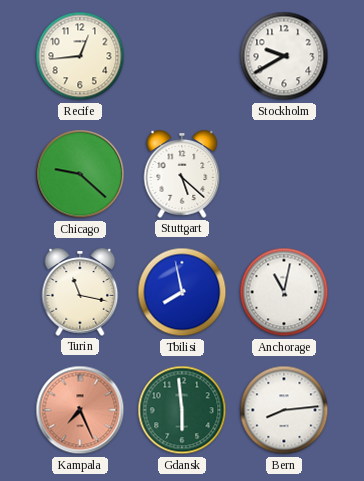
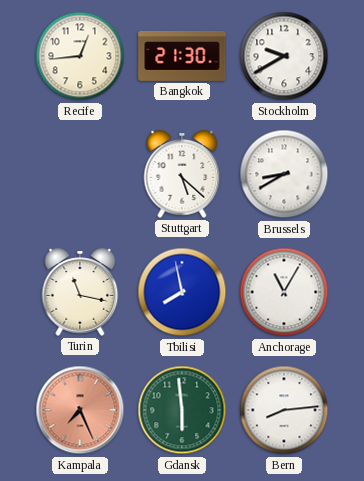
Bangkok: none -> 21:30
Chicago: 9:22 -> none
Brussels: none -> 8:40
Anchorage: 11:02 -> 11:05
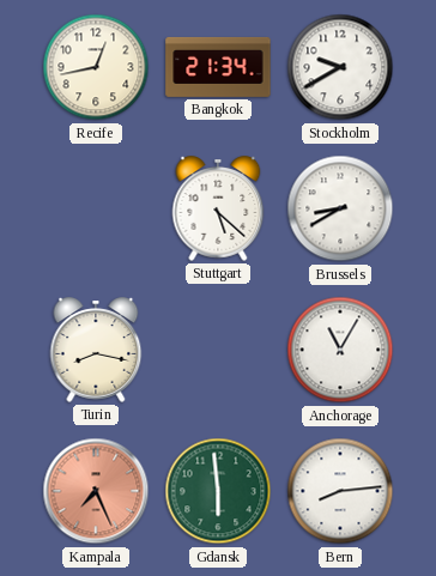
Recife: 12:44 -> 12:43
Bangkok: 21:30 -> 21:34
Turin: 11:17 -> 8:17
Tbilisi: 7:58 -> none
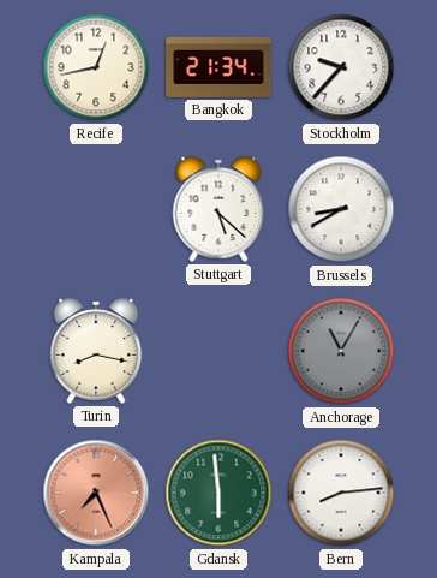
Stockholm: 9:40 -> 9:37
Anchorage dial: white -> grey
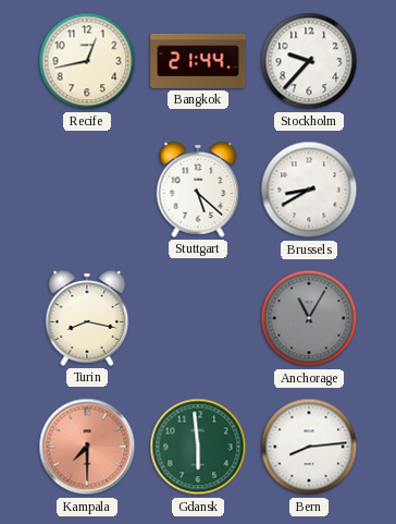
Bangkok: 21:34 -> 21:44
Kampala: 7:26 -> 7:30
